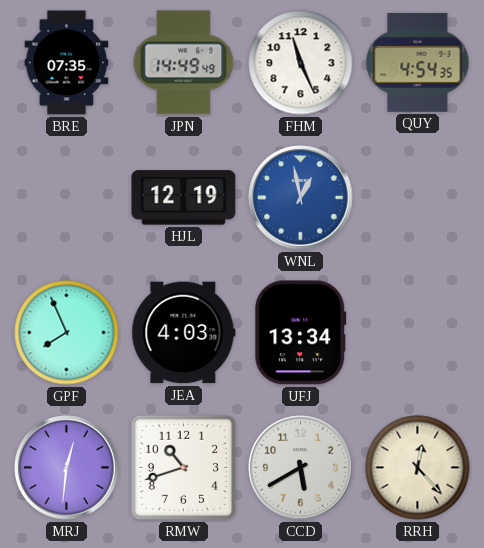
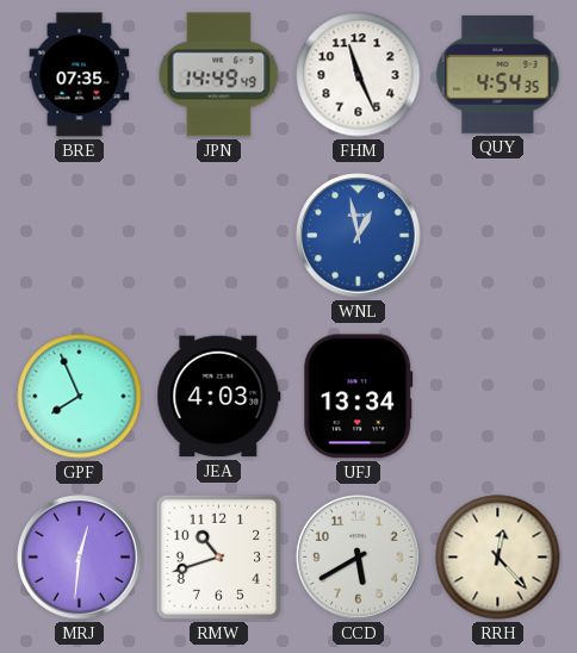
HJL: 12:19 -> none
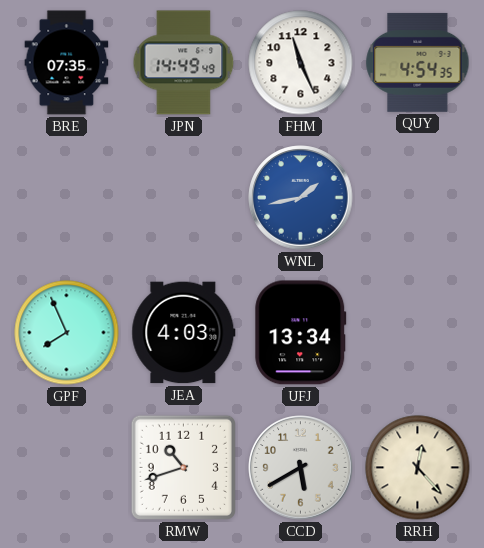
WNL: 12:58 -> 1:43
MRJ: 12:31 -> none
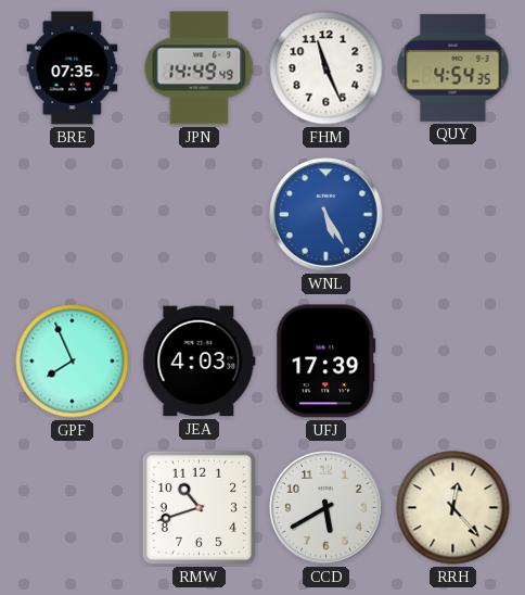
WNL: 1:43 -> 5:25
UFJ: 13:34 -> 17:39
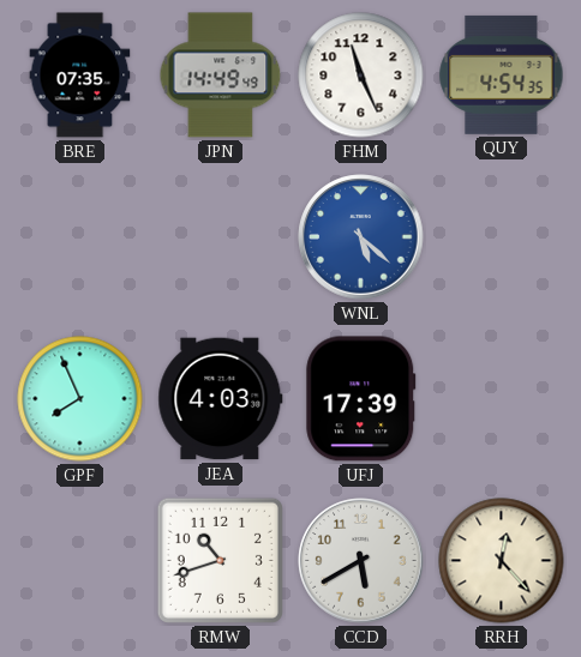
WNL: 5:25 -> 5:22
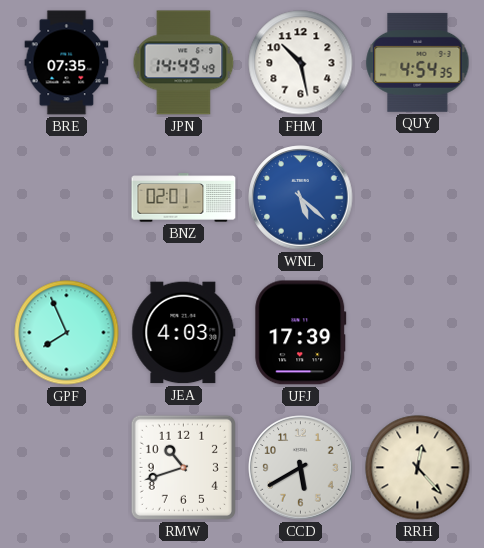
FHM: 11:26 -> 10:28
BNZ: none -> 02:01
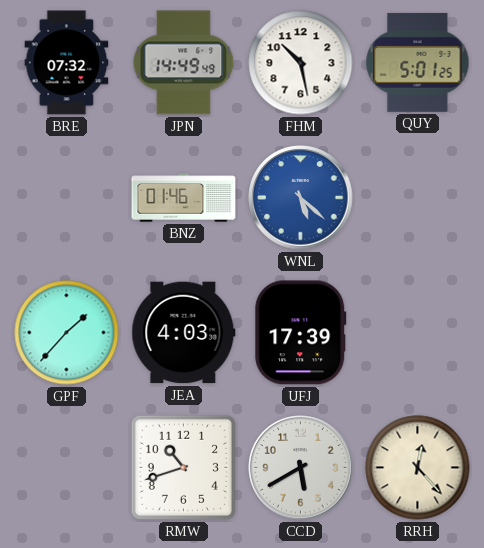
BRE: 07:35 -> 07:32
QUY: 4:54 -> 5:01
BNZ: 02:01 -> 01:46
GPF: 7:56 -> 1:37
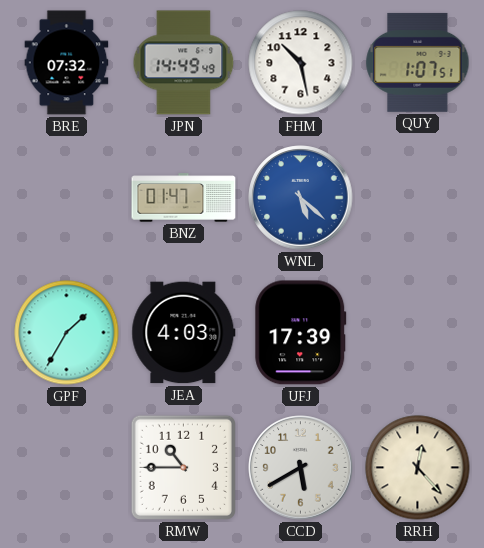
QUY: 5:01 -> 1:07
BNZ: 01:46 -> 01:47
GPF: 1:37 -> 1:35
RMW: 10:42 -> 10:45
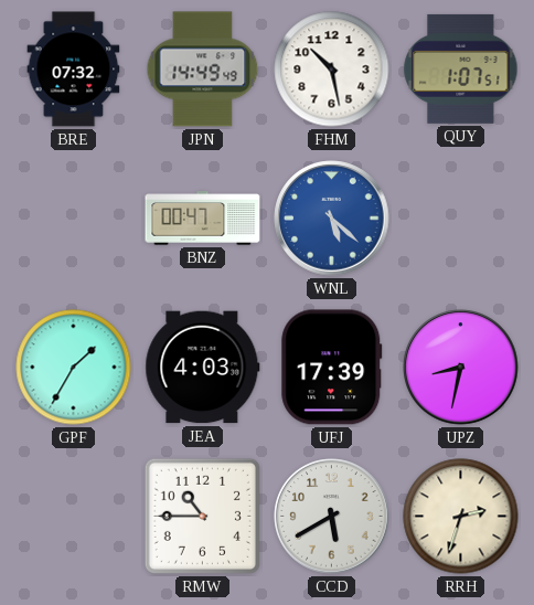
BNZ: 01:47 -> 00:47
UPZ: none -> 8:32
RRH: 12:23 -> 2:33
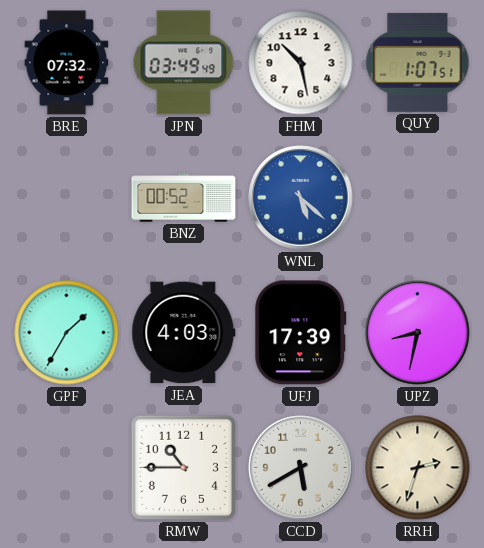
JPN: 14:49 -> 03:49
BNZ: 00:47 -> 00:52
